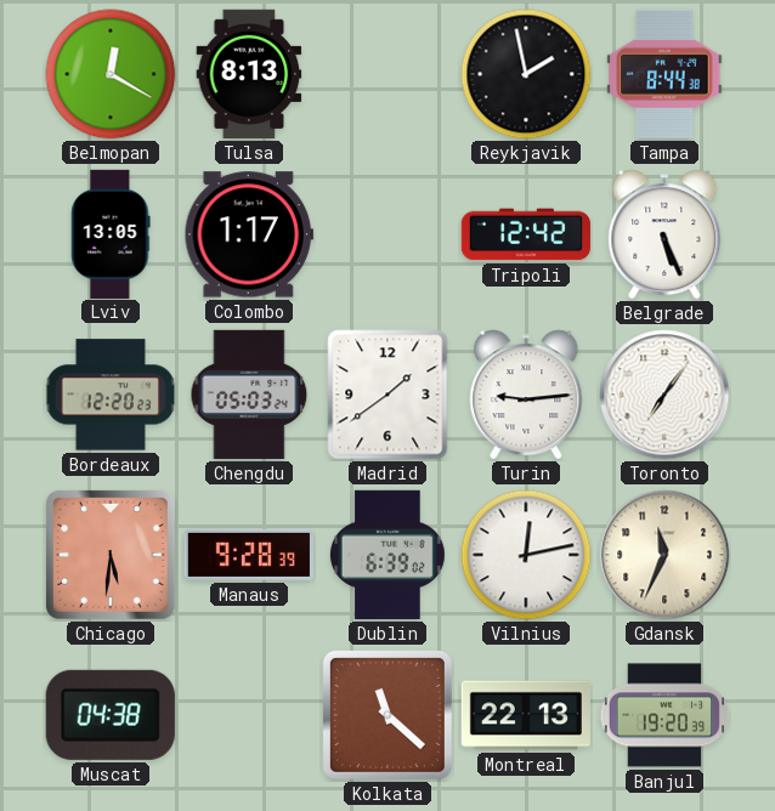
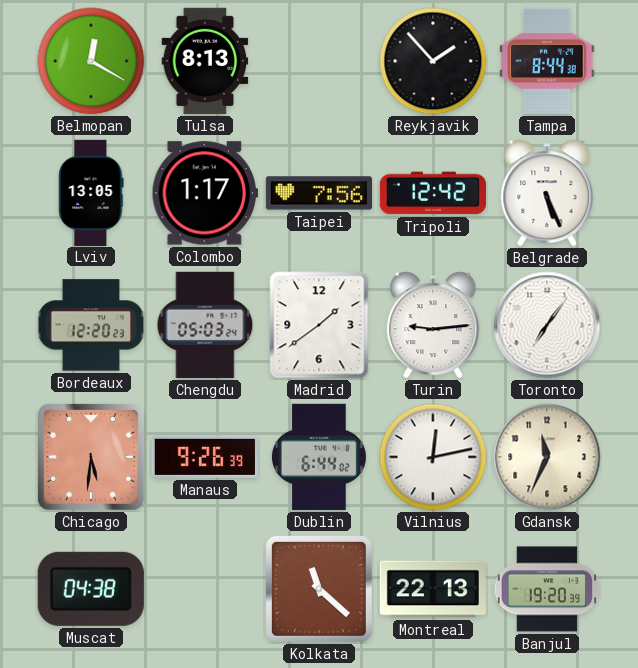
Reykjavik: 1:58 -> 1:53
Taipei: none -> 7:56
Manaus: 9:28 -> 9:26
Dublin: 6:39 -> 6:44
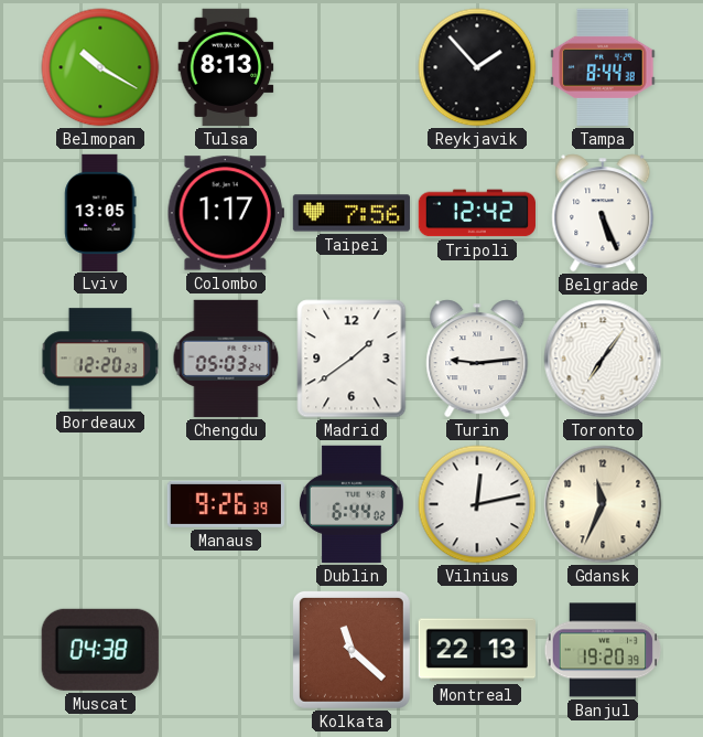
Belmopan: 12:20 -> 10:20
Chicago: 5:31 -> none
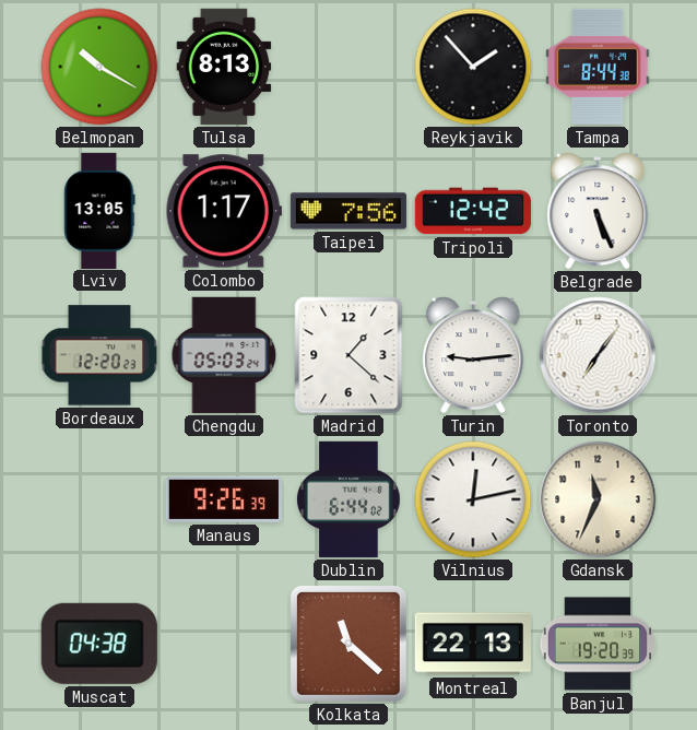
Madrid: 1:39 -> 1:22
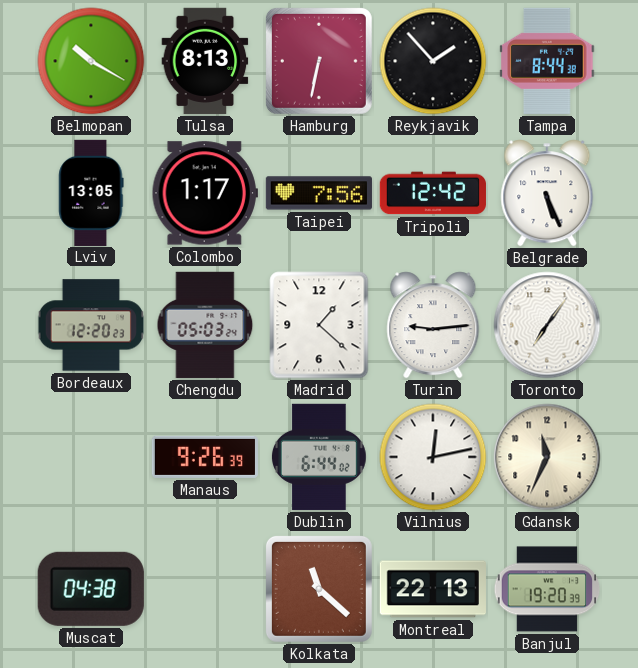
Hamburg: none -> 6:32
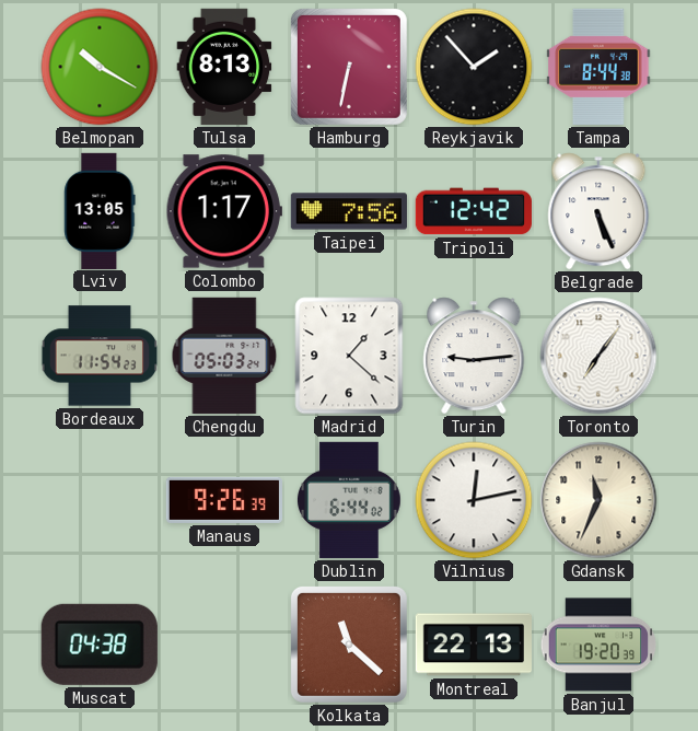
Bordeaux: 12:20 -> 11:54
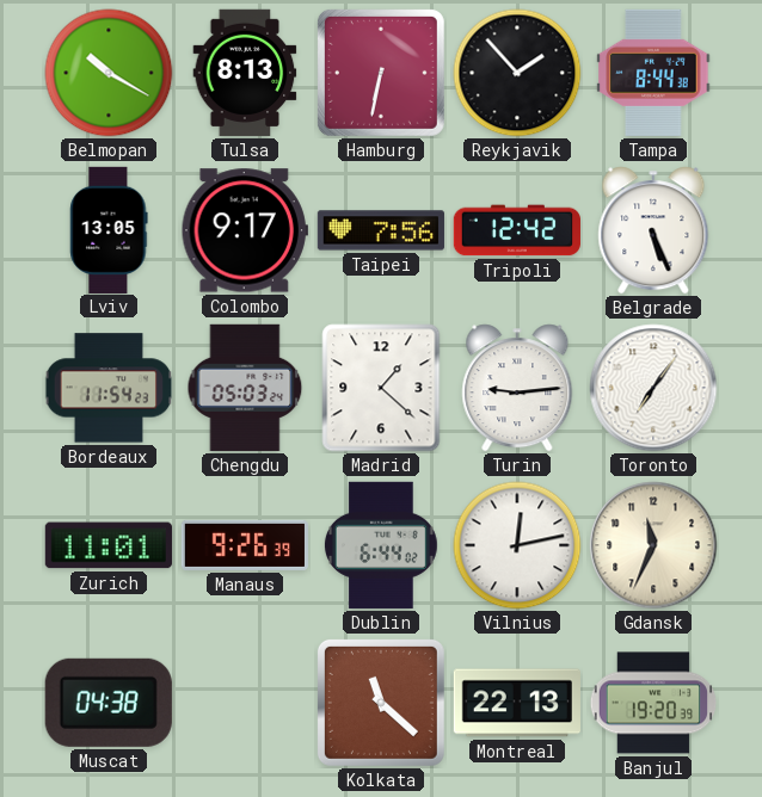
Colombo: 1:17 -> 9:17
Zurich: none -> 11:01
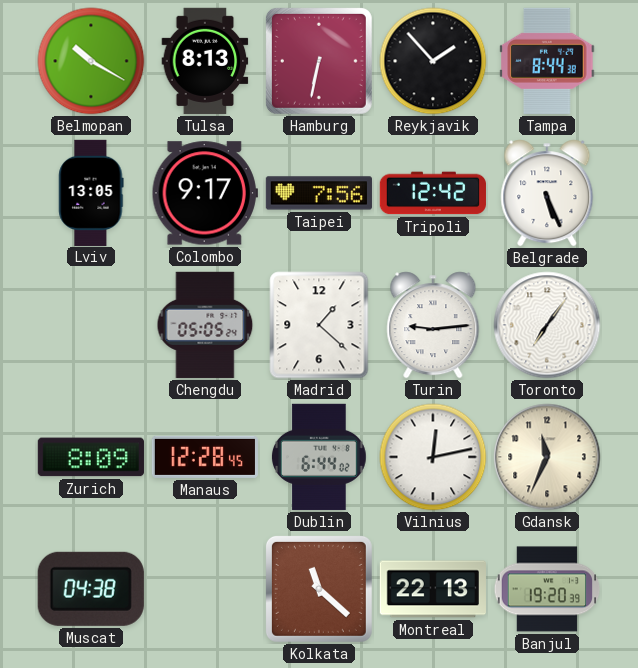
Bordeaux: 11:54 -> none
Chengdu: 05:03 -> 05:05
Zurich: 11:01 -> 8:09
Manaus: 9:26 -> 12:28
